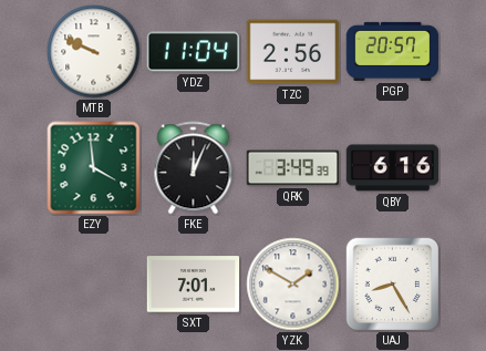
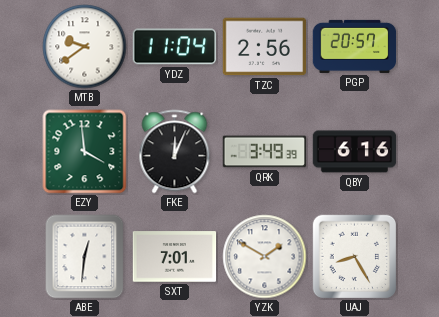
MTB: 9:49 -> 9:39
ABE: none -> 12:31
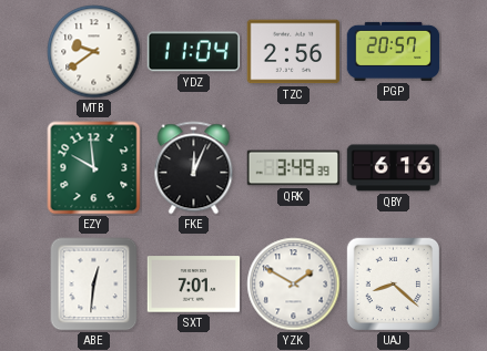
EZY: 3:59 -> 9:59
UAJ: 8:25 -> 8:22
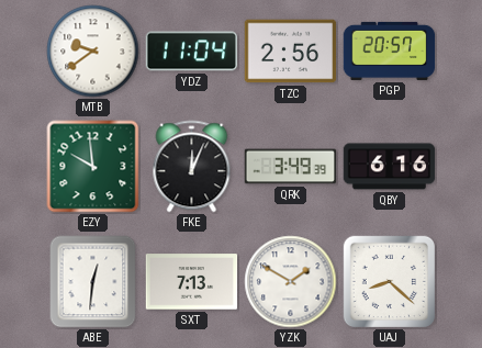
SXT: 7:01 -> 7:13
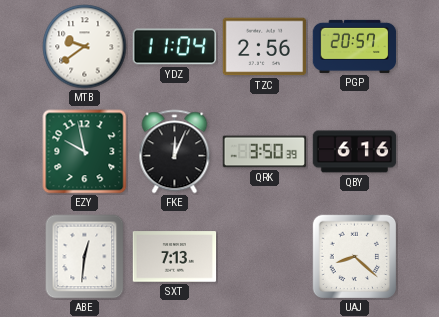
EZY: 9:59 -> 9:58
QRK: 3:49 -> 3:50
YZK: 1:50 -> none
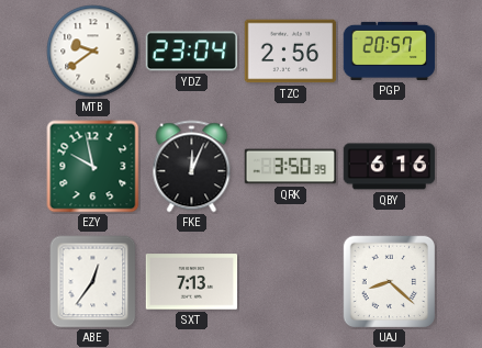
YDZ: 11:04 -> 23:04
ABE: 12:31 -> 12:36
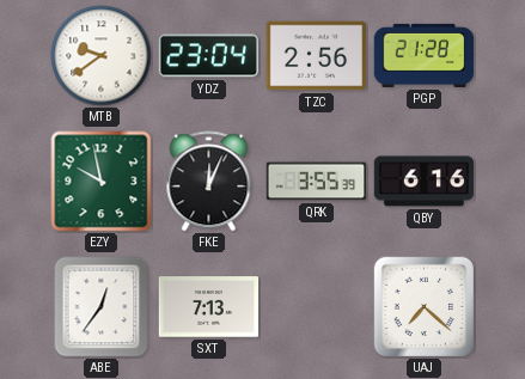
PGP: 20:57 -> 21:28
QRK: 3:50 -> 3:55
UAJ: 8:22 -> 7:22
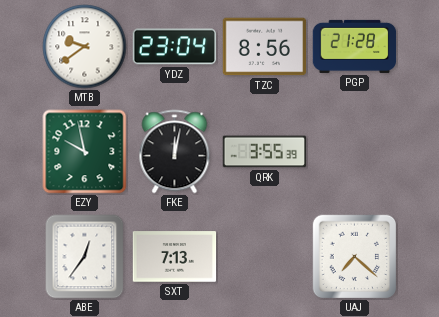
TZC: 2:56 -> 8:56
FKE: 12:04 -> 12:02
QBY: 6:16 -> none
